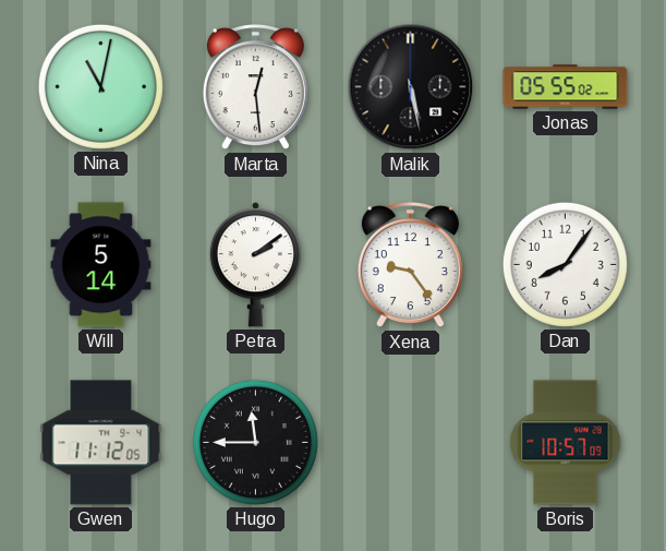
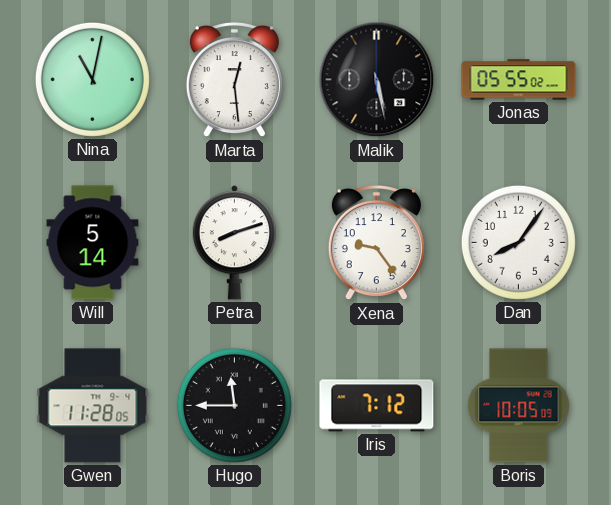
Petra: 2:09 -> 8:12
Gwen: 11:12 -> 11:28
Iris: none -> 7:12
Boris: 10:57 -> 10:05
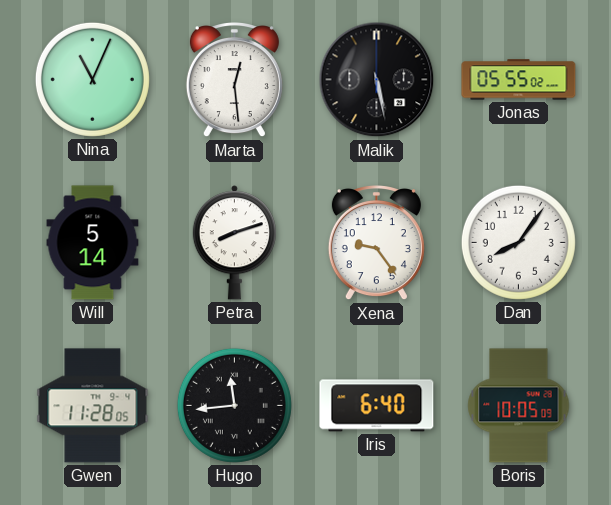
Nina: 11:02 -> 11:04
Hugo: 11:45 -> 11:44
Iris: 7:12 -> 6:40
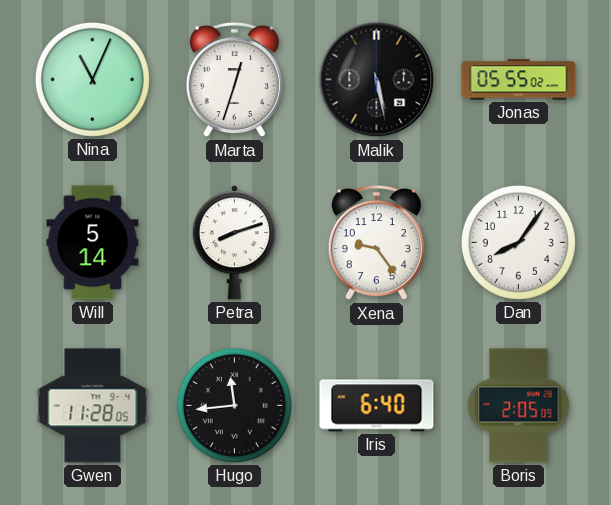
Marta: 12:29 -> 12:33
Boris: 10:05 -> 2:05
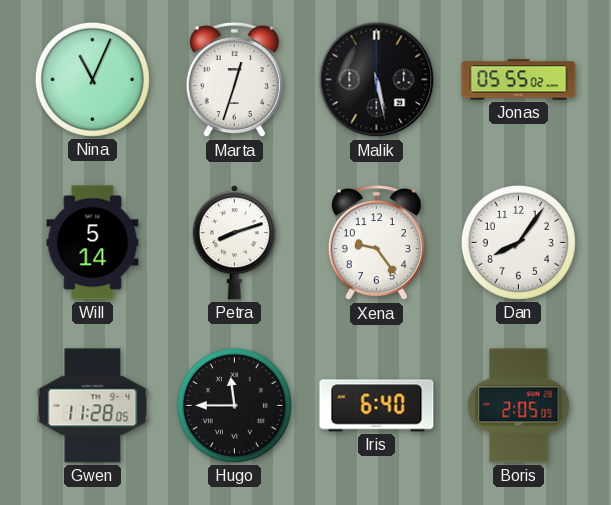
Hugo: 11:44 -> 11:45
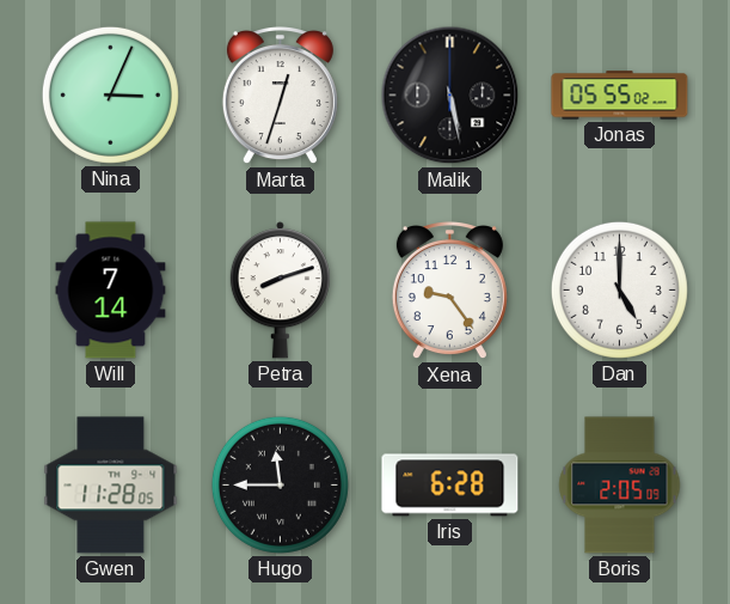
Nina: 11:04 -> 3:04
Will: 5:14 -> 7:14
Dan: 8:06 -> 5:00
Iris: 6:40 -> 6:28
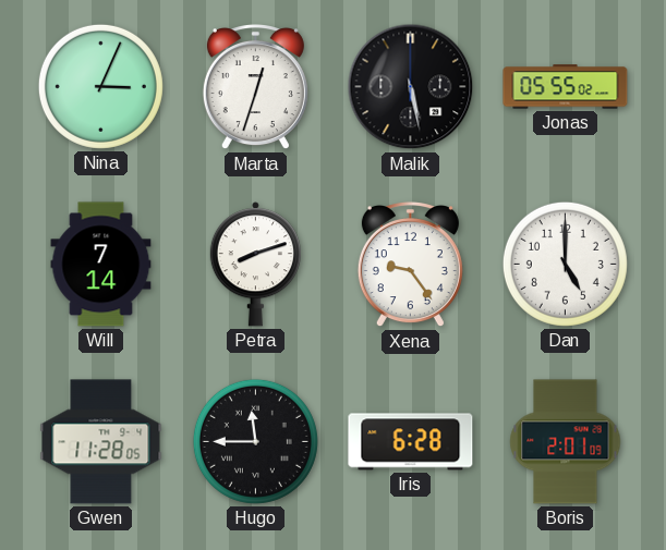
Boris: 2:05 -> 2:01
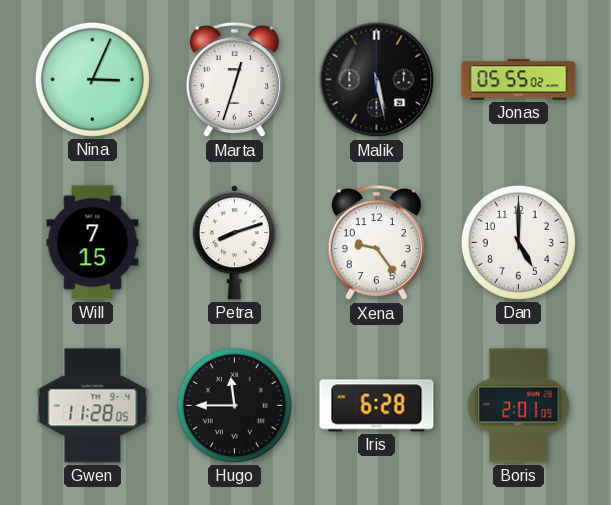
Will: 7:14 -> 7:15
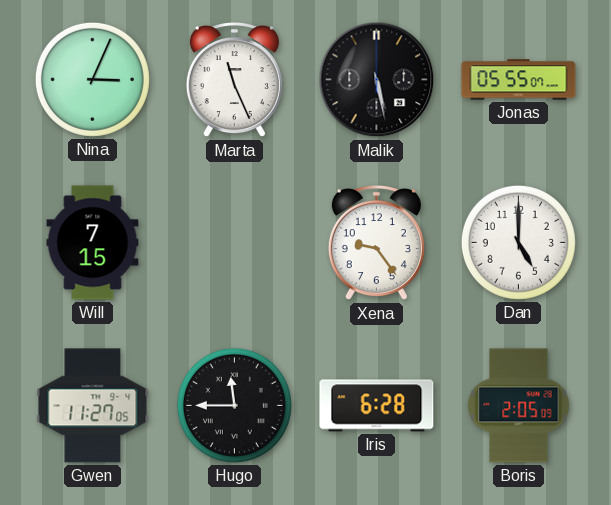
Marta: 12:33 -> 11:26
Jonas: 05:55:02 -> 05:55:07
Petra: 8:12 -> none
Gwen: 11:28 -> 11:27
Boris: 2:01 -> 2:05
